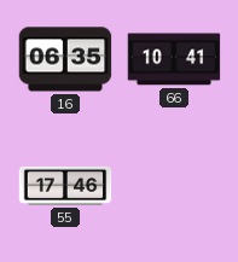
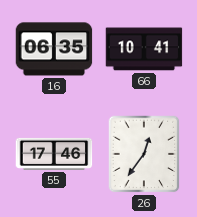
26: none -> 12:36
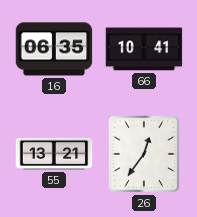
55: 17:46 -> 13:21
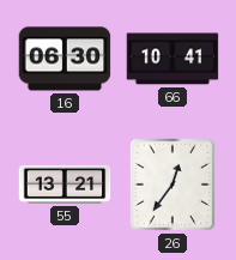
16: 06:35 -> 06:30
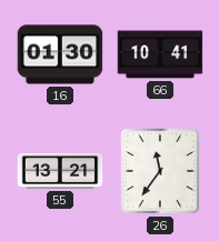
16: 06:30 -> 01:30
26: 12:36 -> 11:36
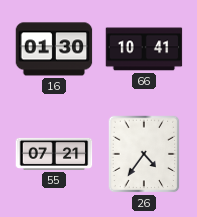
55: 13:21 -> 07:21
26: 11:36 -> 4:36
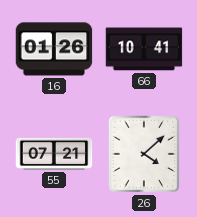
16: 01:30 -> 01:26
26: 4:36 -> 4:08
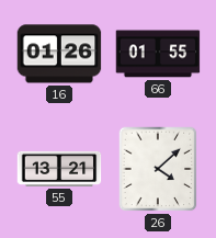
66: 10:41 -> 01:55
55: 07:21 -> 13:21
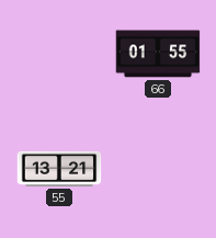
16: 01:26 -> none
26: 4:08 -> none
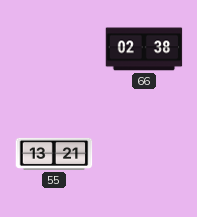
66: 01:55 -> 02:38
